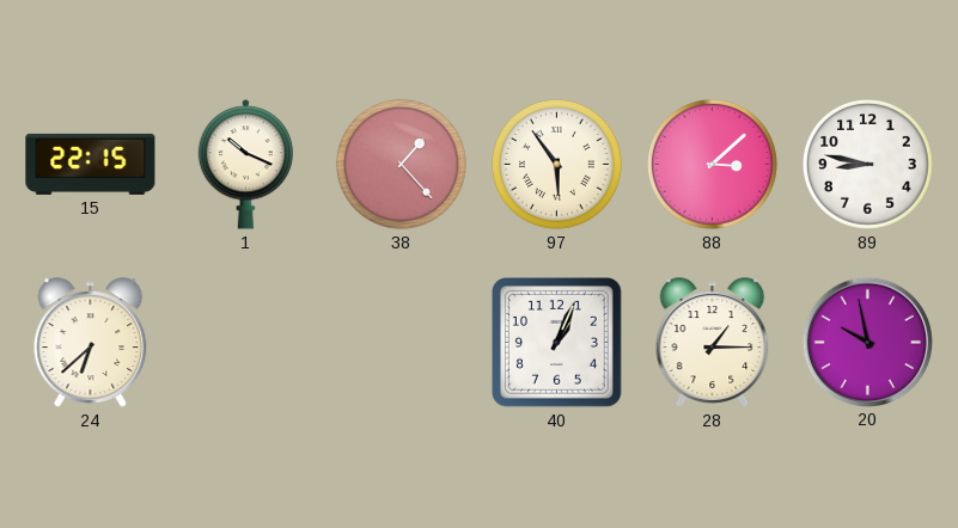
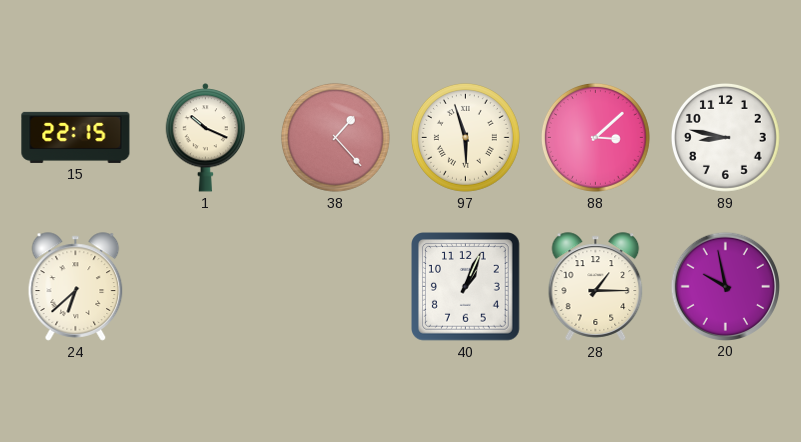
97: 5:54 -> 5:57
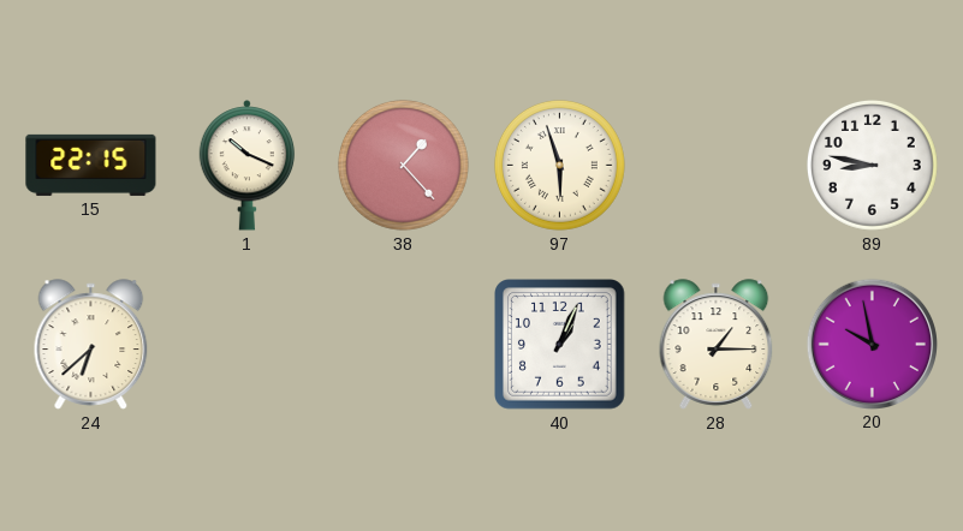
88: 3:08 -> none
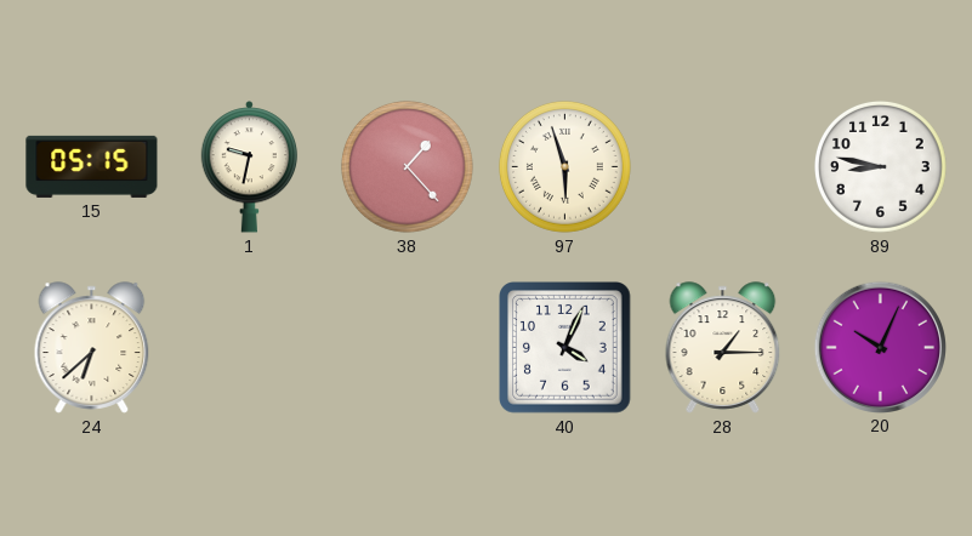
15: 22:15 -> 05:15
1: 10:19 -> 9:32
40: 1:04 -> 4:04
20: 9:58 -> 10:04
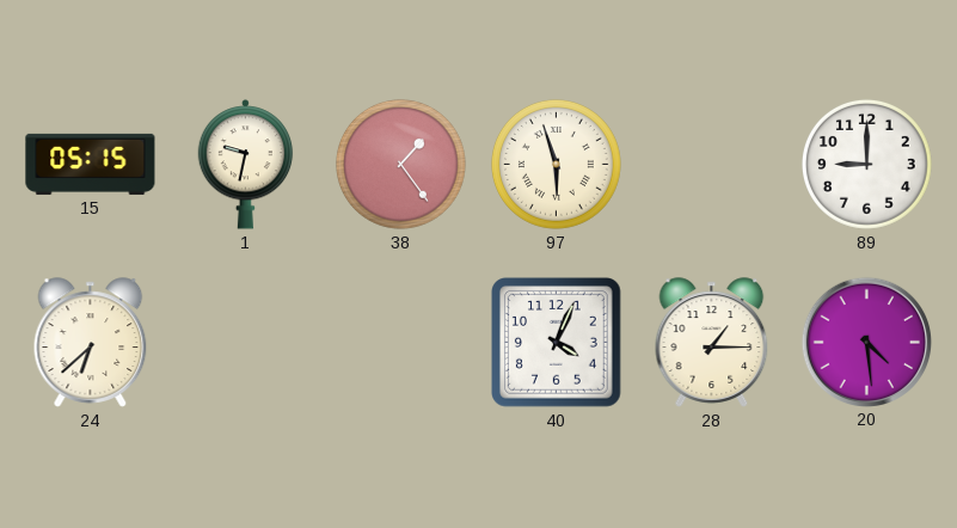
38: 1:23 -> 1:24
89: 8:47 -> 9:00
20: 10:04 -> 4:29
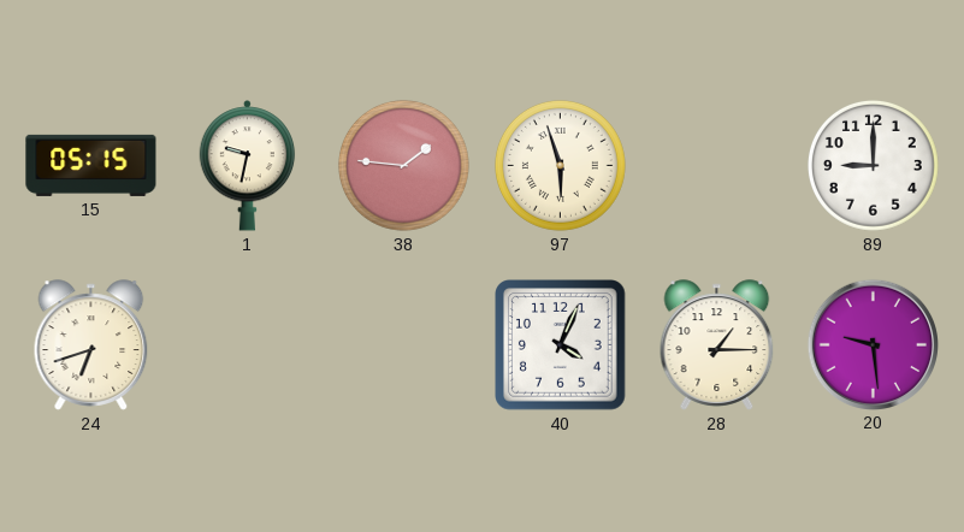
38: 1:24 -> 1:46
24: 6:38 -> 6:42
20: 4:29 -> 9:29
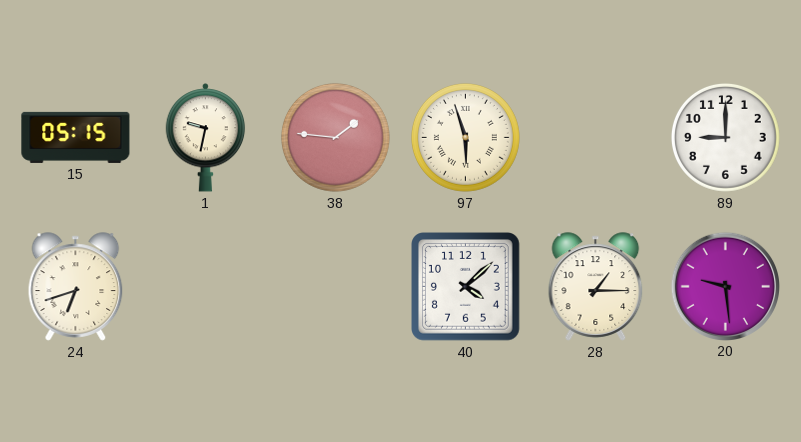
40: 4:04 -> 4:08
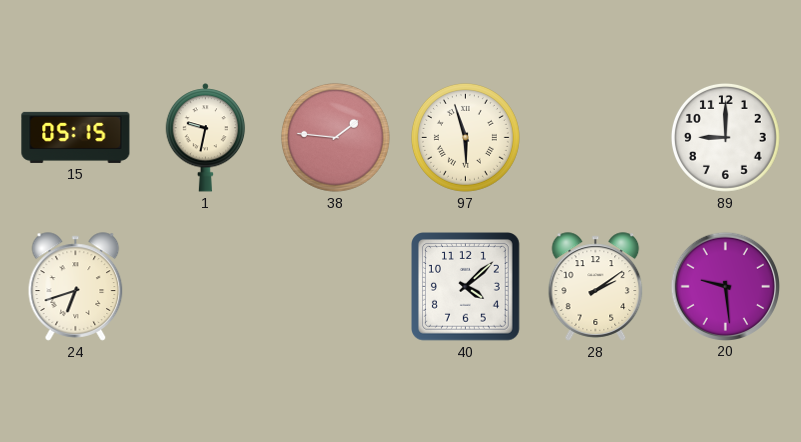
28: 1:15 -> 2:09
